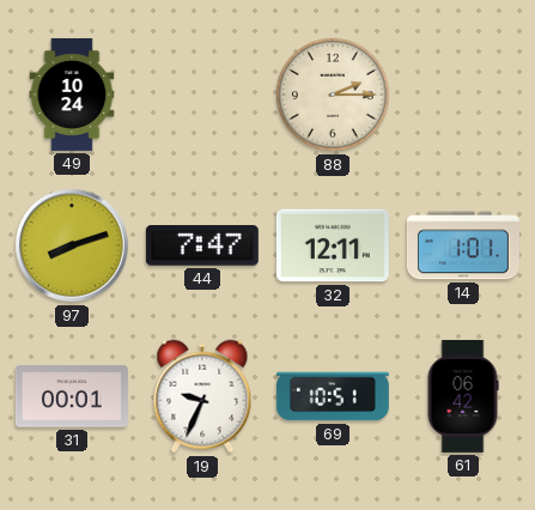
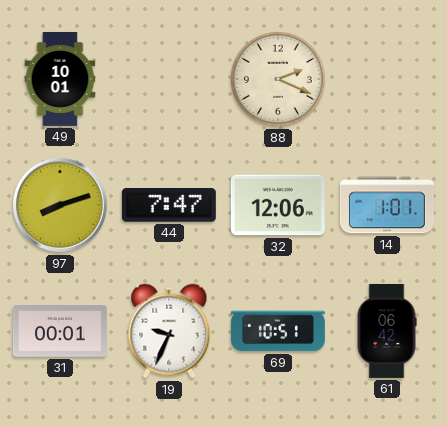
49: 10:24 -> 10:01
88: 2:15 -> 2:19
32: 12:11 -> 12:06
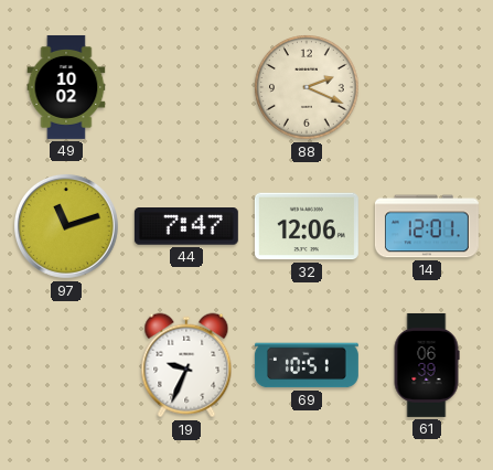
49: 10:01 -> 10:02
97: 8:12 -> 11:12
14: 1:01 -> 12:01
31: 00:01 -> none
61: 06:42 -> 06:39
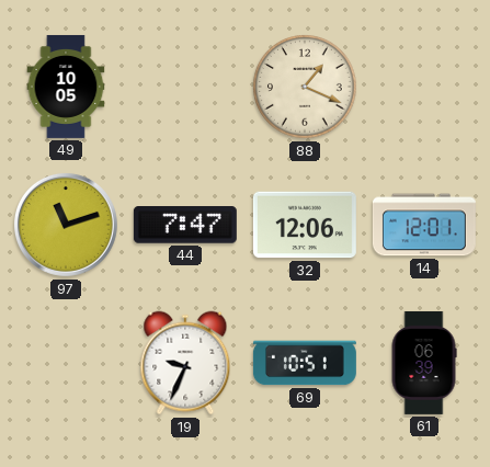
49: 10:02 -> 10:05
88: 2:19 -> 1:19
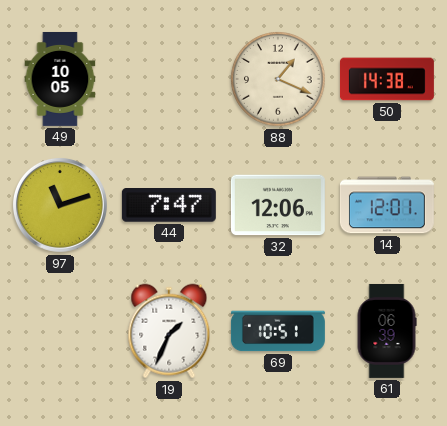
50: none -> 14:38
19: 9:34 -> 1:34
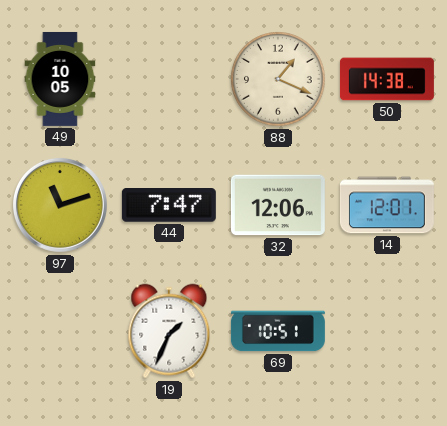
61: 06:39 -> none
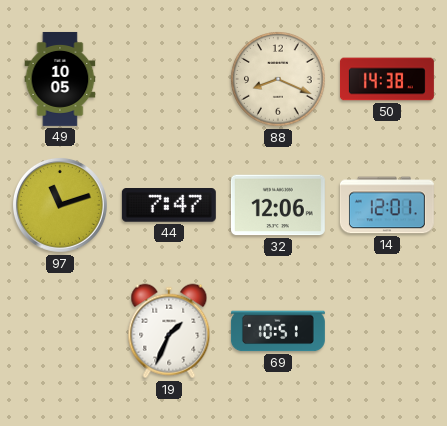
88: 1:19 -> 8:19
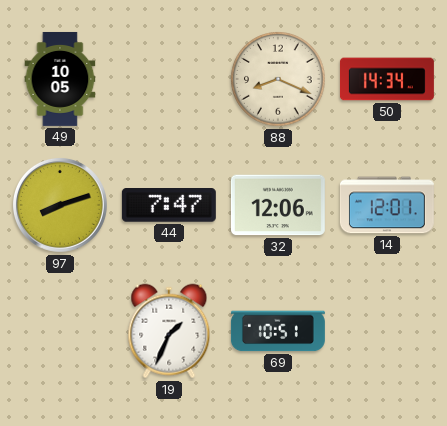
50: 14:38 -> 14:34
97: 11:12 -> 8:12
